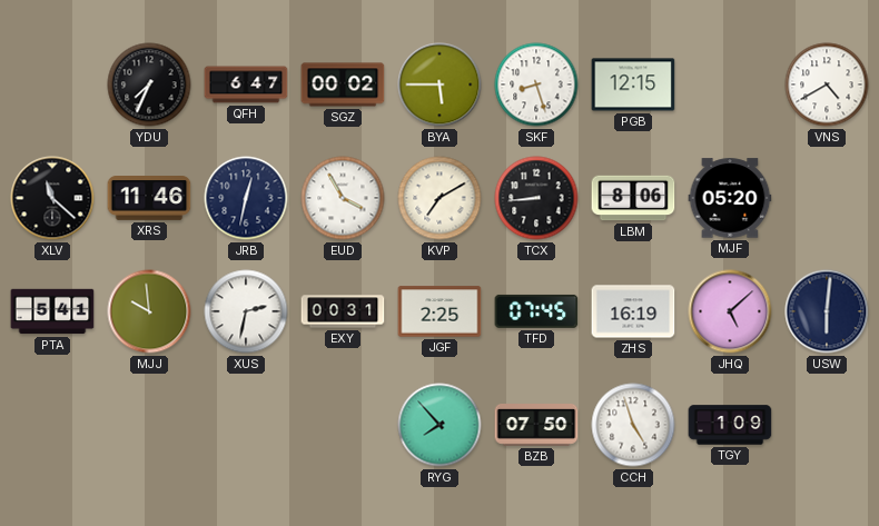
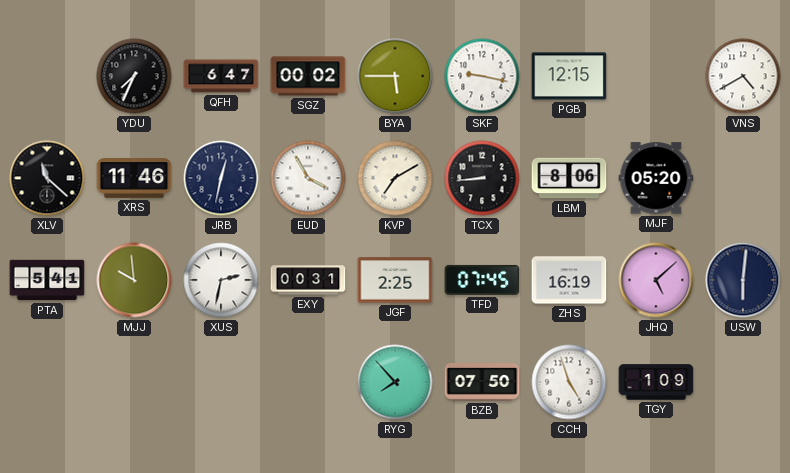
SKF: 8:27 -> 9:17
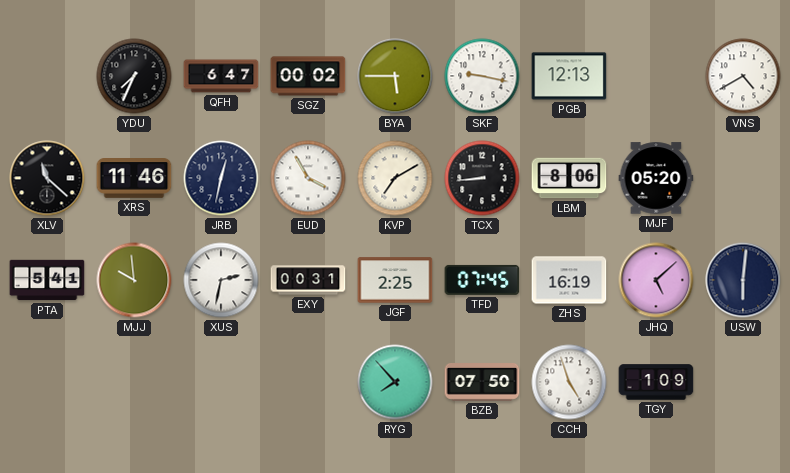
PGB: 12:15 -> 12:13
